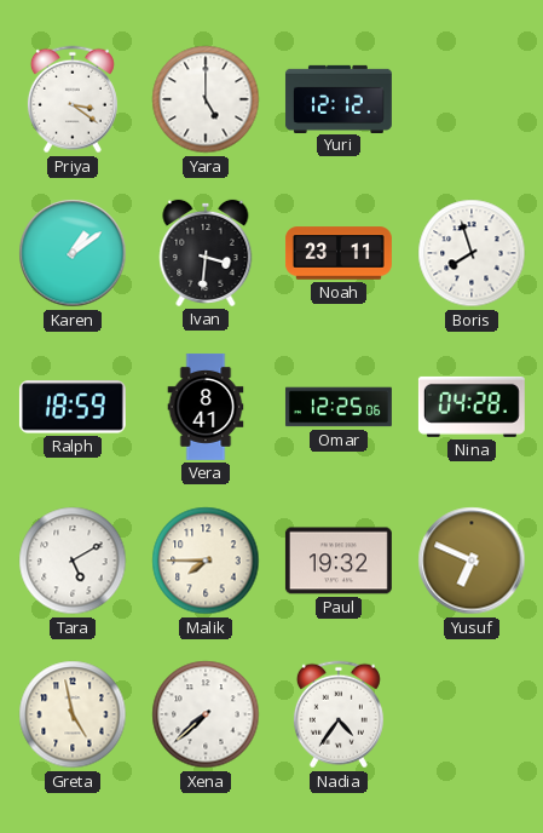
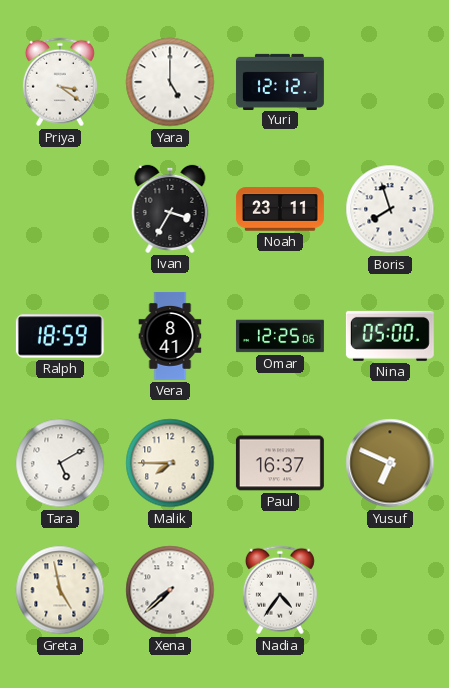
Karen: 1:09 -> none
Ivan: 3:31 -> 3:35
Nina: 04:28 -> 05:00
Paul: 19:32 -> 16:37
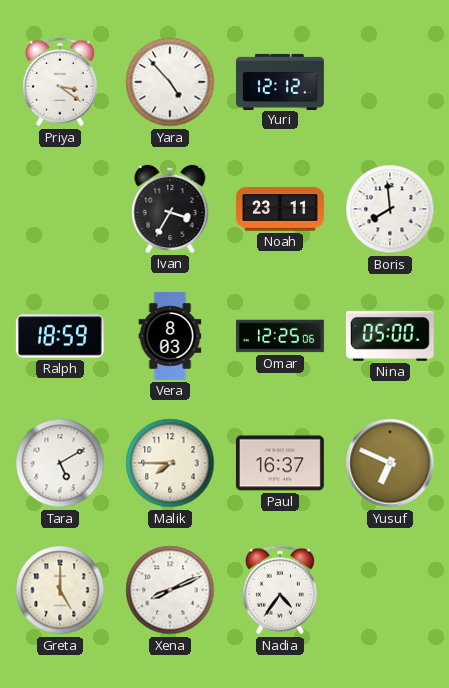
Yara: 5:00 -> 4:53
Boris: 7:57 -> 7:59
Vera: 8:41 -> 8:03
Greta: 4:58 -> 5:00
Xena: 7:38 -> 8:11
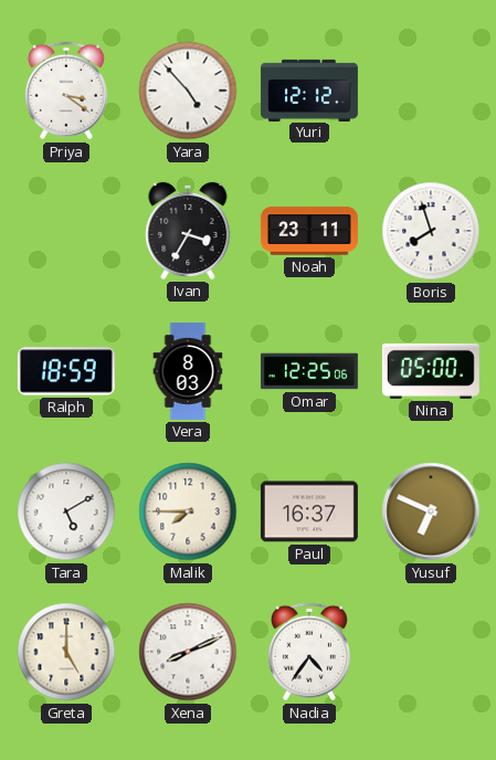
Boris: 7:59 -> 7:57
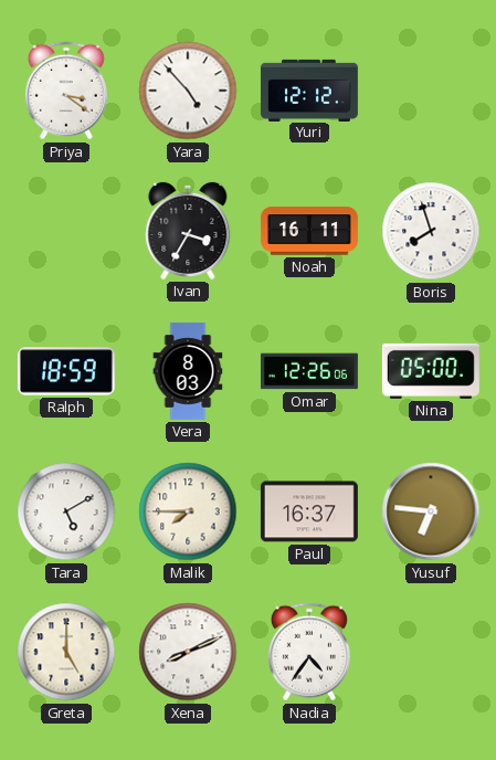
Noah: 23:11 -> 16:11
Omar: 12:25 -> 12:26
Yusuf: 6:49 -> 6:46
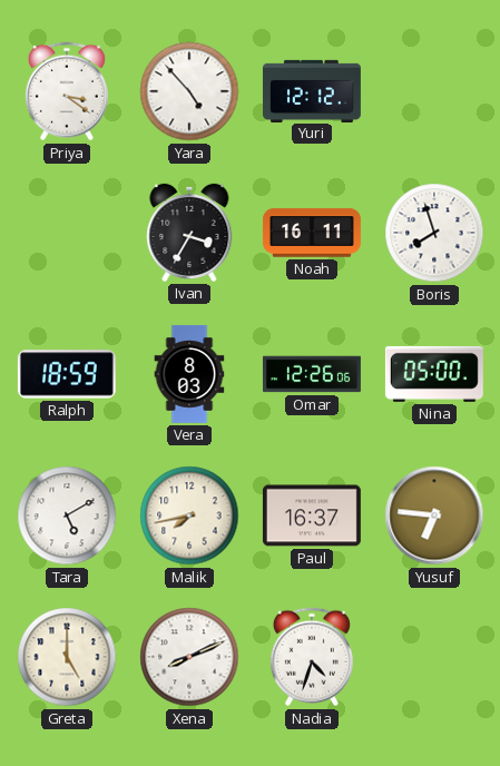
Malik: 7:45 -> 7:43
Nadia: 4:36 -> 4:33
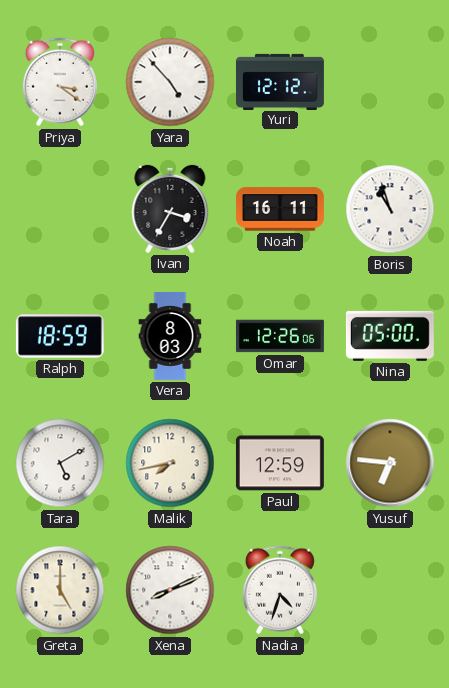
Boris: 7:57 -> 10:57
Paul: 16:37 -> 12:59
